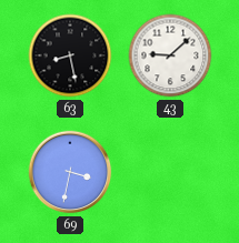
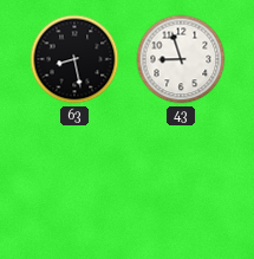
43: 9:08 -> 8:57
69: 3:32 -> none
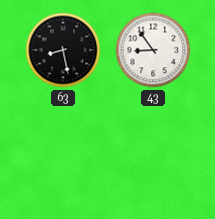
43: 8:57 -> 8:54
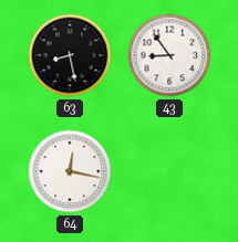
64: none -> 12:17
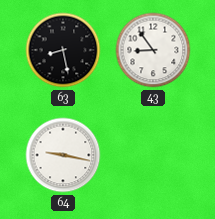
64: 12:17 -> 9:17
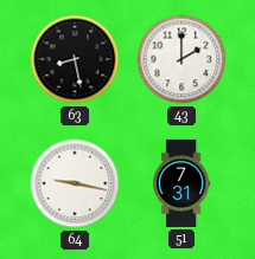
43: 8:54 -> 2:00
51: none -> 7:31
